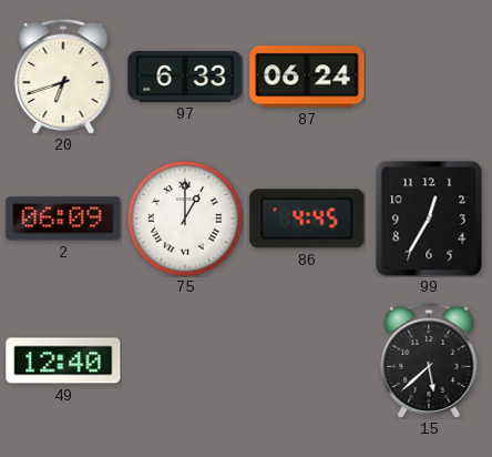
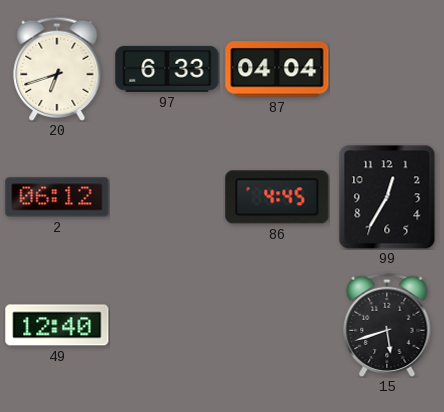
87: 06:24 -> 04:04
2: 06:09 -> 06:12
75: 1:00 -> none
15: 5:38 -> 5:42
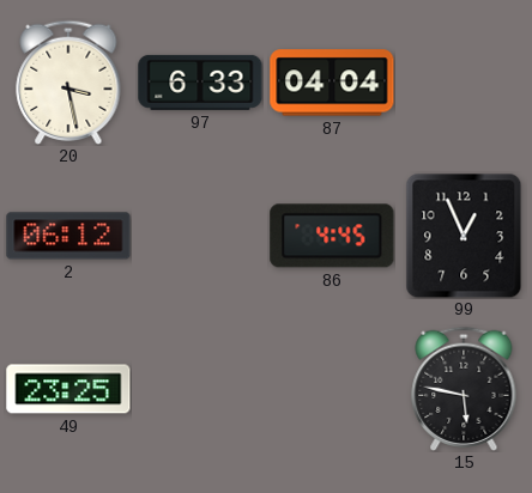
20: 6:42 -> 3:28
99: 12:35 -> 12:56
49: 12:40 -> 23:25
15: 5:42 -> 5:47
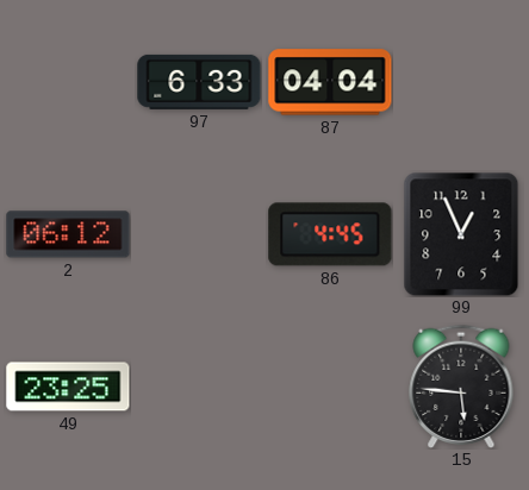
20: 3:28 -> none
15: 5:47 -> 5:46
